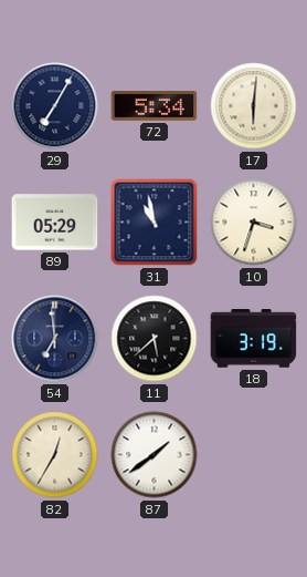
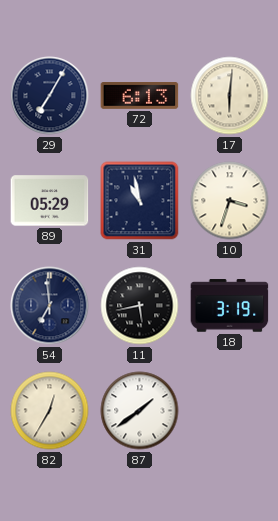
72: 5:34 -> 6:13
11: 5:38 -> 5:43
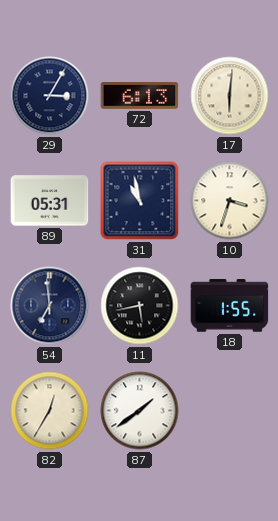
29: 7:05 -> 3:05
89: 05:29 -> 05:31
18: 3:19 -> 1:55
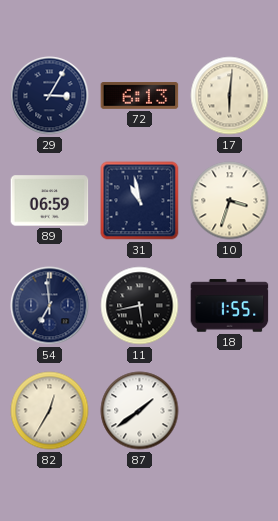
89: 05:31 -> 06:59
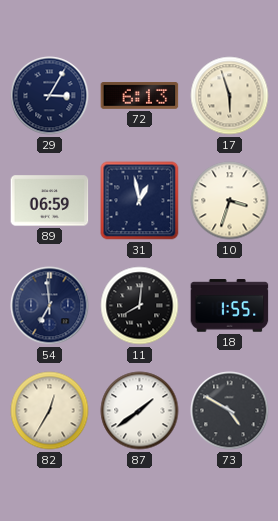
17: 6:01 -> 5:57
31: 10:58 -> 12:58
11: 5:43 -> 8:01
73: none -> 4:50
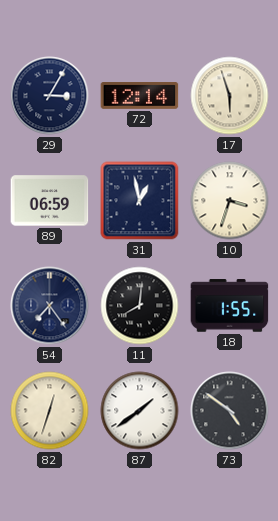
72: 6:13 -> 12:14
54: 6:59 -> 7:24
82: 12:35 -> 12:33
73: 4:50 -> 4:51
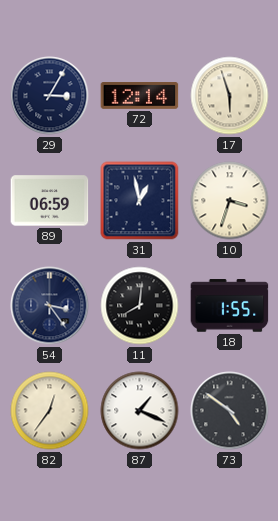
54: 7:24 -> 3:24
82: 12:33 -> 12:36
87: 1:39 -> 1:19
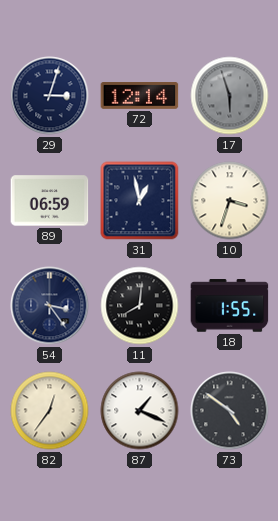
29: 3:05 -> 3:03
17 dial: cream -> grey
